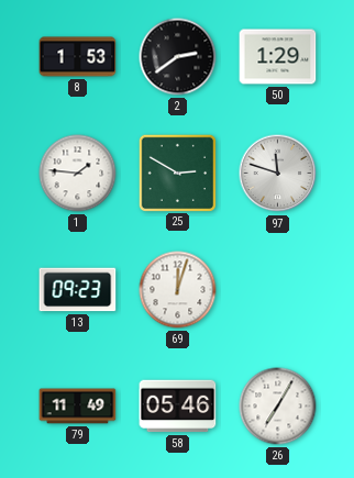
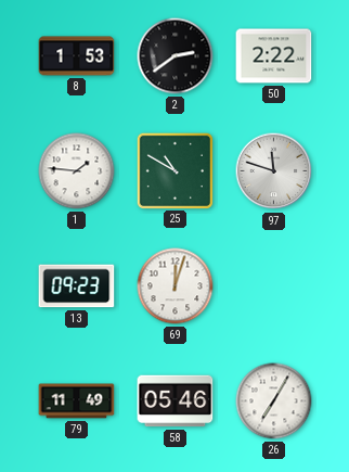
50: 1:29 -> 2:22
25: 2:50 -> 10:50
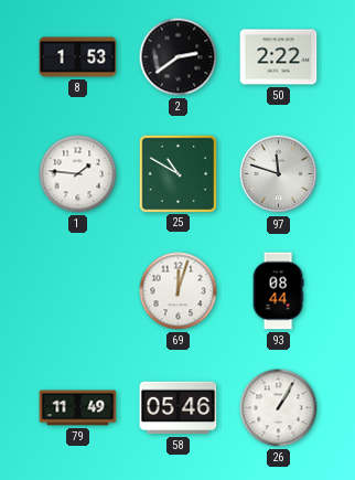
13: 09:23 -> none
93: none -> 08:44
26: 7:05 -> 1:05
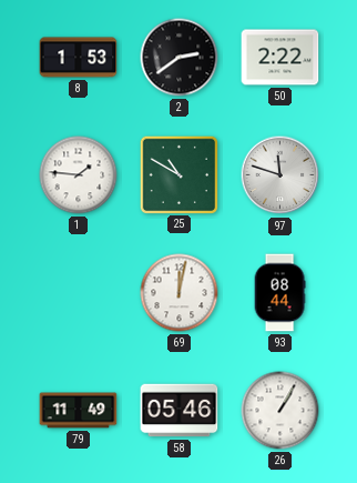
69: 12:03 -> 12:02
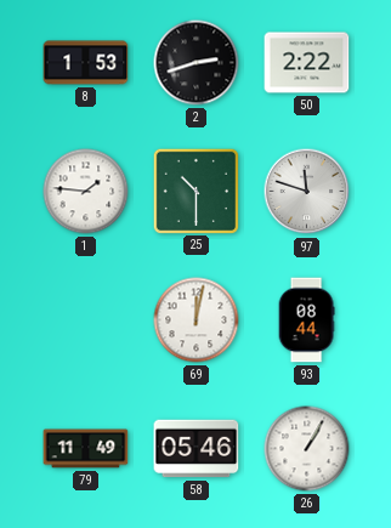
2: 2:39 -> 2:42
25: 10:50 -> 10:30
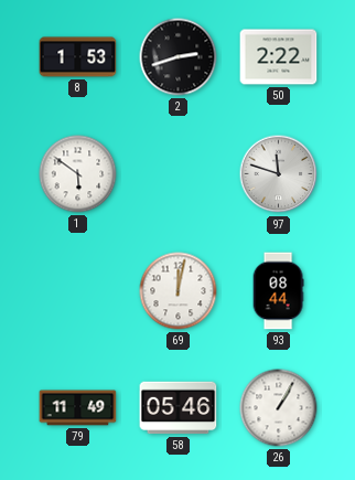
1: 1:46 -> 5:51
25: 10:30 -> none
